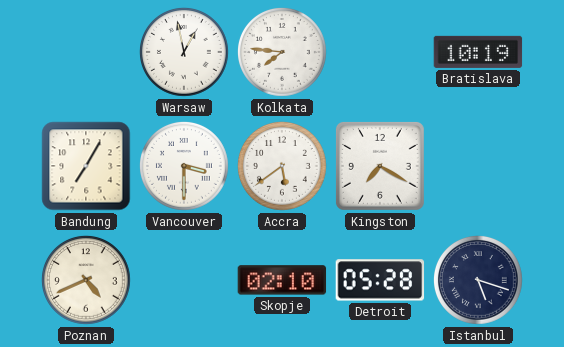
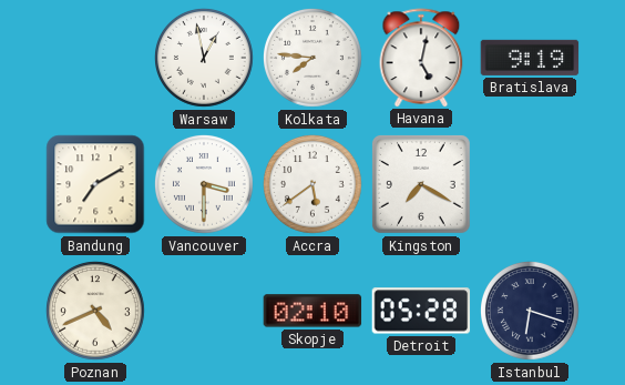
Havana: none -> 5:02
Bratislava: 10:19 -> 9:19
Bandung: 7:05 -> 7:10
Istanbul: 5:18 -> 6:18
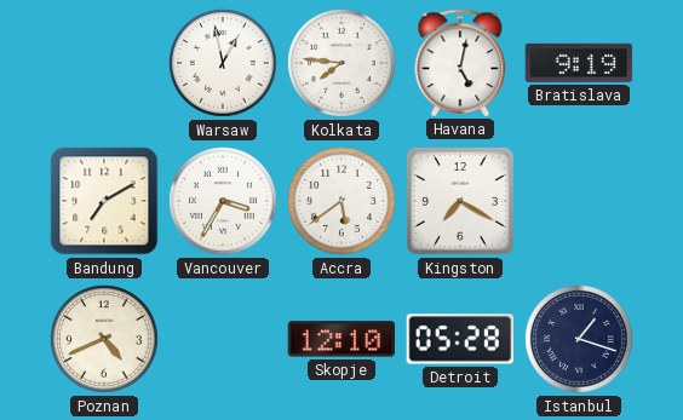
Vancouver: 3:30 -> 3:35
Skopje: 02:10 -> 12:10
Istanbul: 6:18 -> 1:18
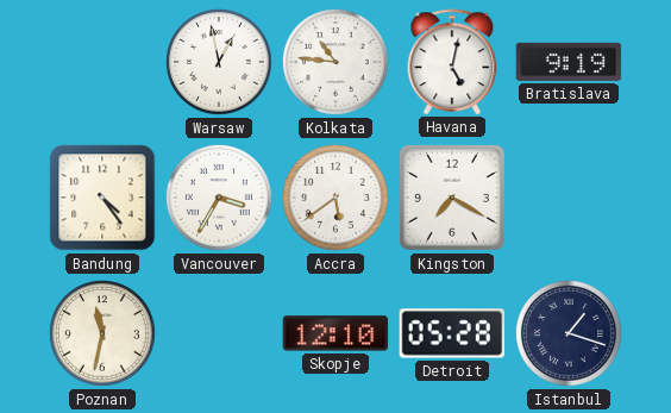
Kolkata: 7:46 -> 10:46
Bandung: 7:10 -> 4:24
Poznan: 4:41 -> 11:32
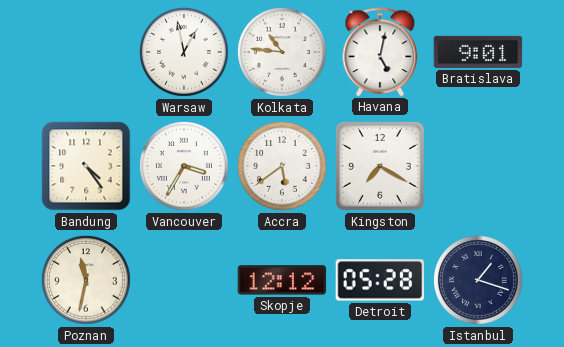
Bratislava: 9:19 -> 9:01
Skopje: 12:10 -> 12:12
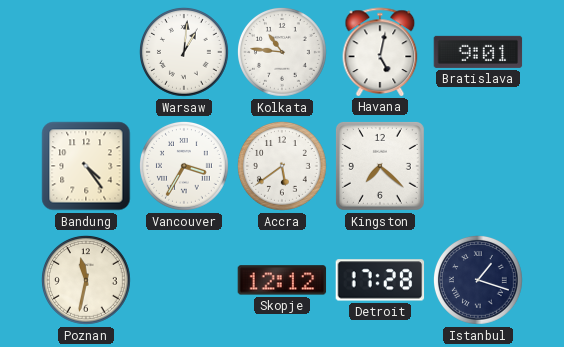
Warsaw: 12:58 -> 1:01
Kingston: 7:20 -> 7:22
Detroit: 05:28 -> 17:28
